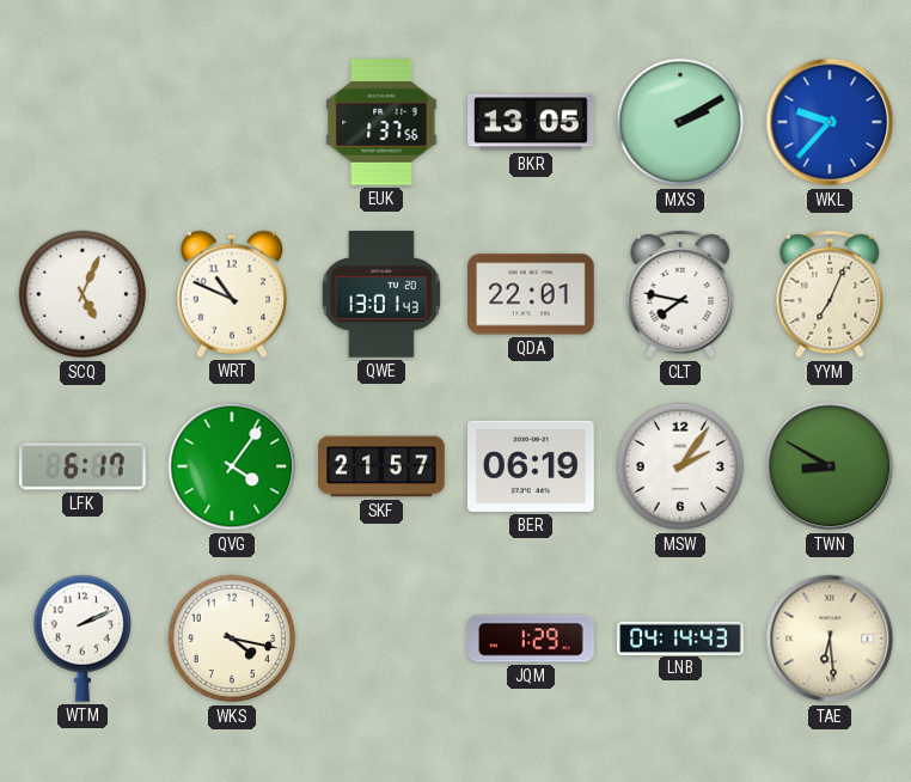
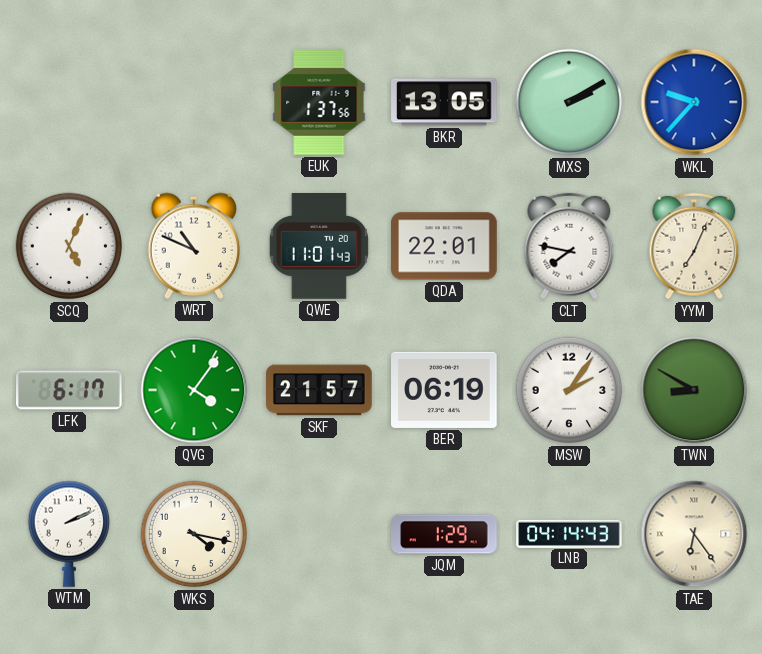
QWE: 13:01 -> 11:01
TAE: 6:29 -> 6:24
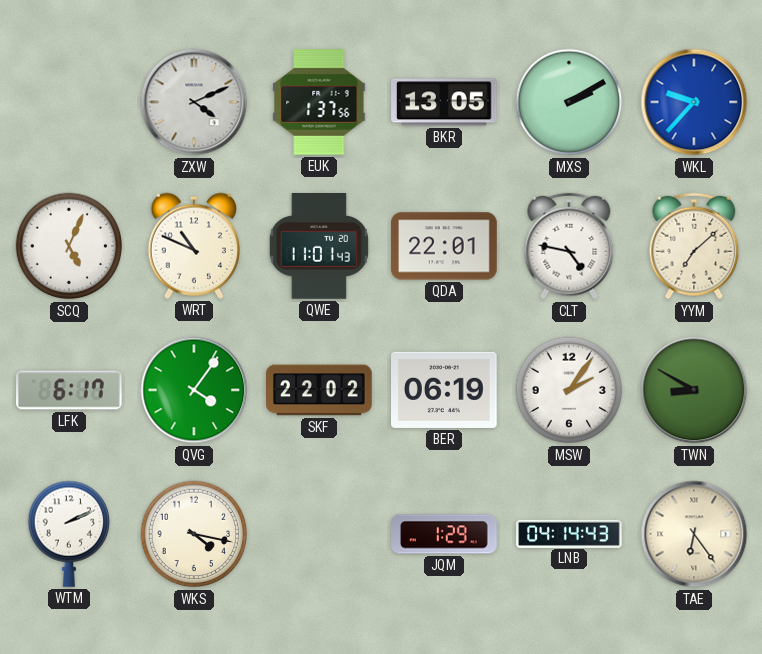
ZXW: none -> 4:11
CLT: 7:47 -> 4:47
YYM: 7:04 -> 7:08
SKF: 21:57 -> 22:02
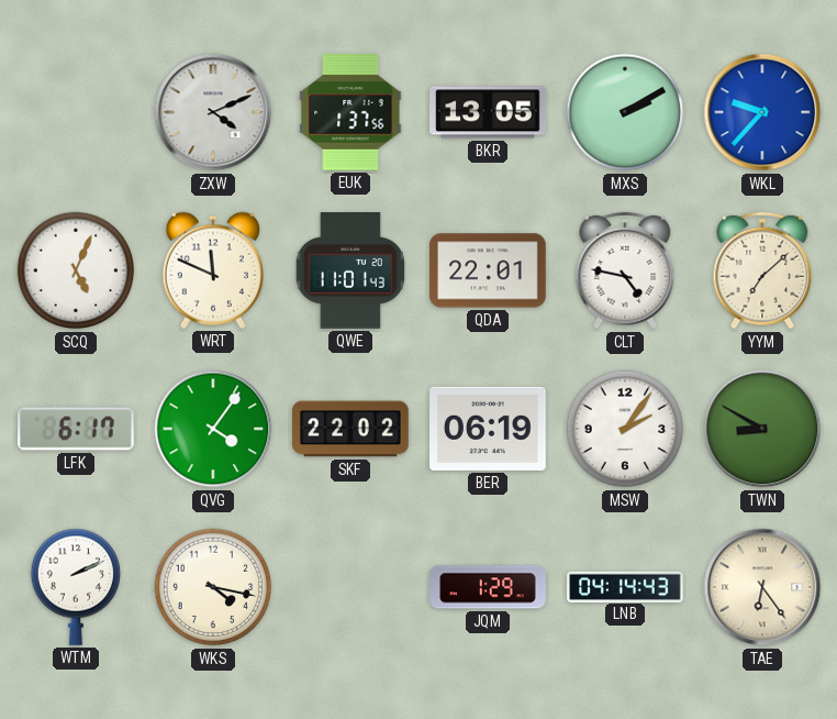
WRT: 10:49 -> 11:49
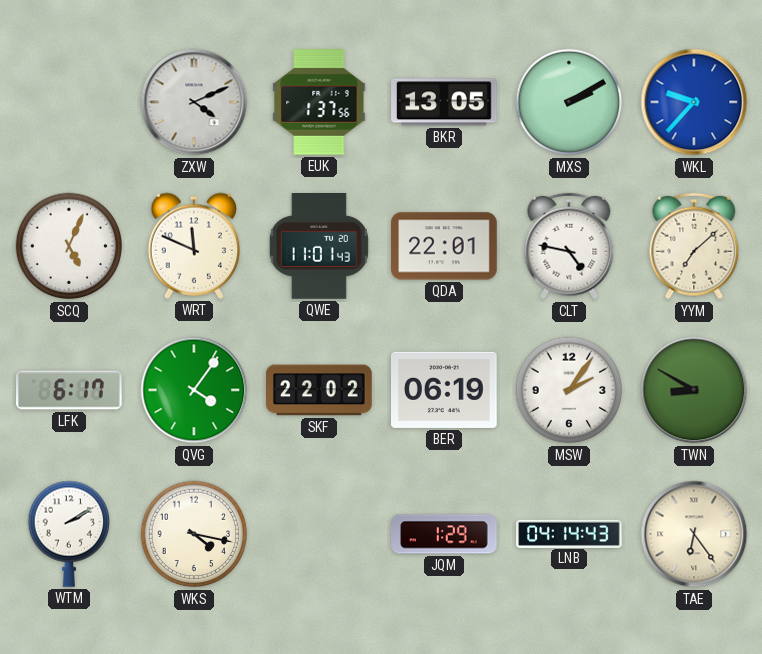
WTM: 2:11 -> 2:10
